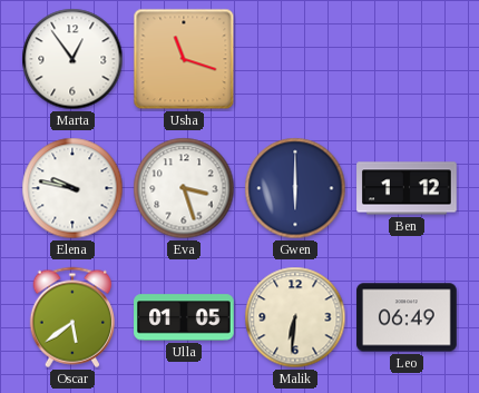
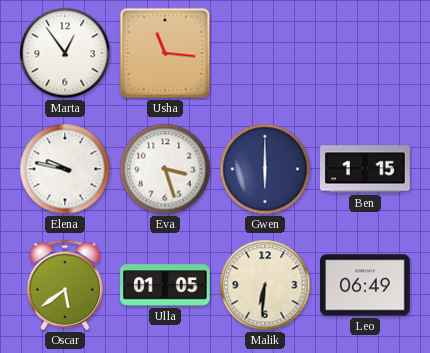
Usha: 11:18 -> 11:16
Ben: 1:12 -> 1:15
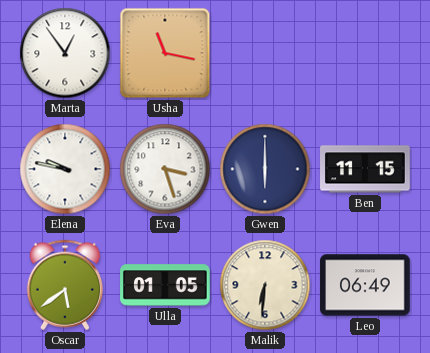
Usha: 11:16 -> 11:17
Ben: 1:15 -> 11:15
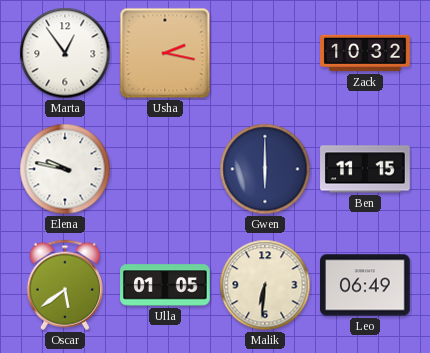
Usha: 11:17 -> 2:17
Zack: none -> 10:32
Eva: 3:27 -> none
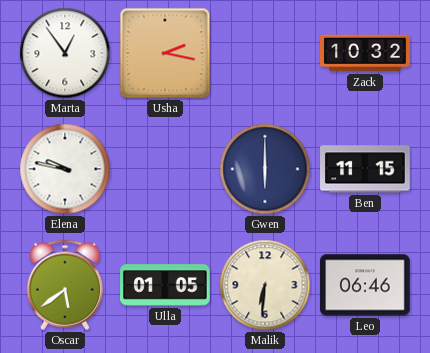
Leo: 06:49 -> 06:46
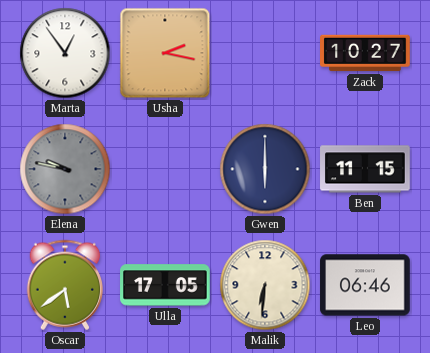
Zack: 10:32 -> 10:27
Elena dial: white -> grey
Ulla: 01:05 -> 17:05
